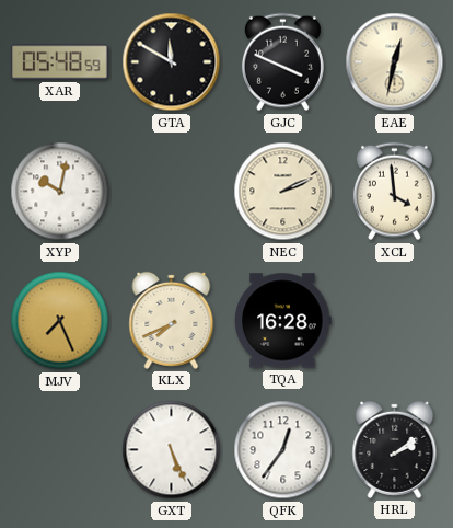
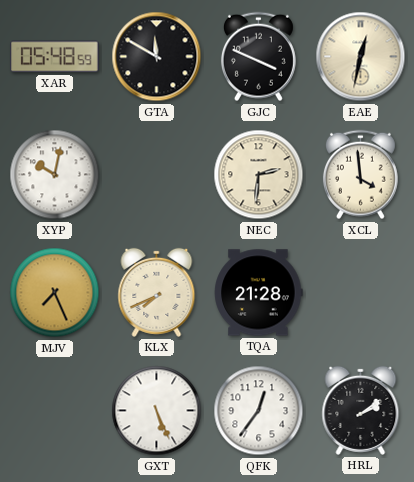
NEC: 2:11 -> 2:31
TQA: 16:28 -> 21:28
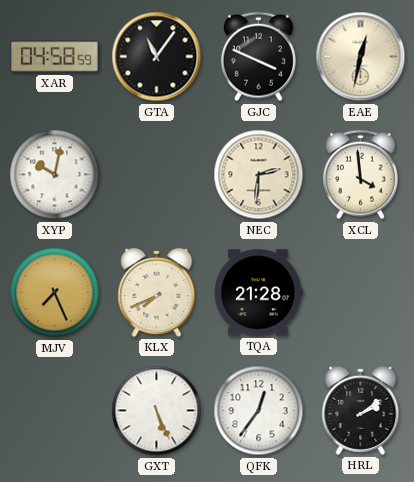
XAR: 05:48 -> 04:58
GTA: 11:50 -> 11:06
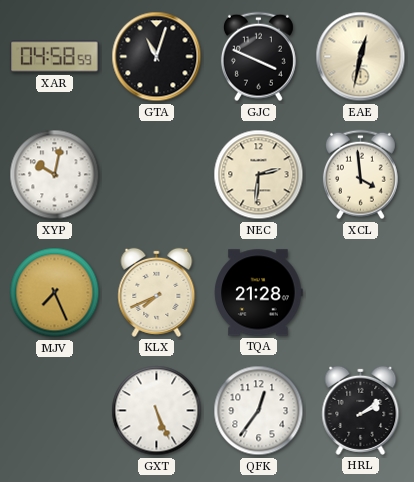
GTA: 11:06 -> 11:03
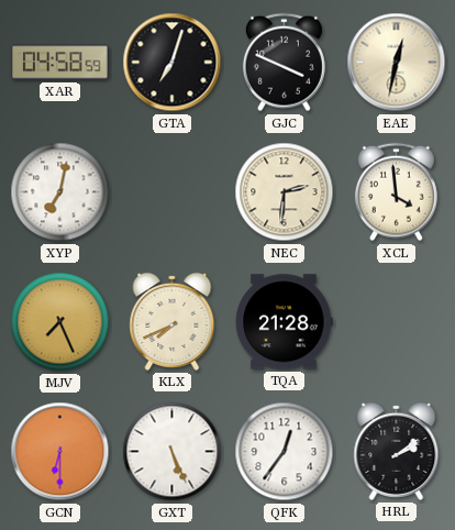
GTA: 11:03 -> 7:03
XYP: 10:02 -> 7:02
GCN: none -> 6:30
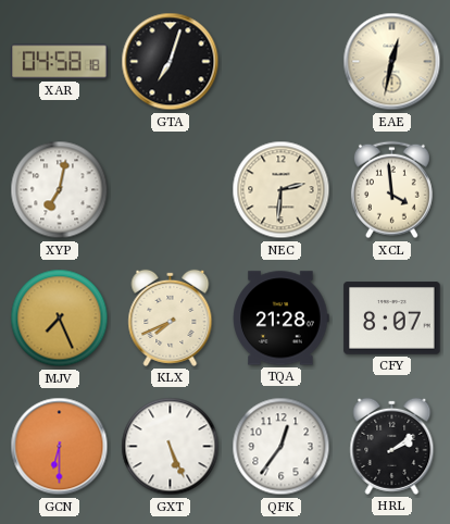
XAR: 04:58:59 -> 04:58:18
GJC: 3:49 -> none
CFY: none -> 8:07
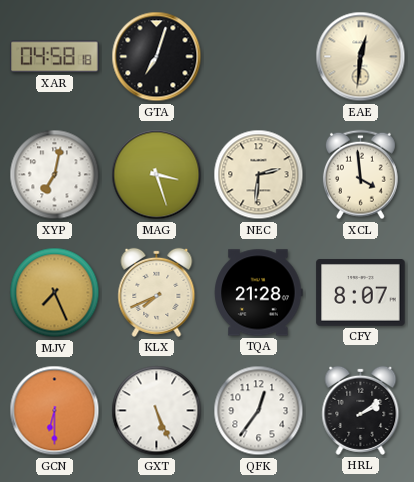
EAE: 12:32 -> 12:31
MAG: none -> 3:27
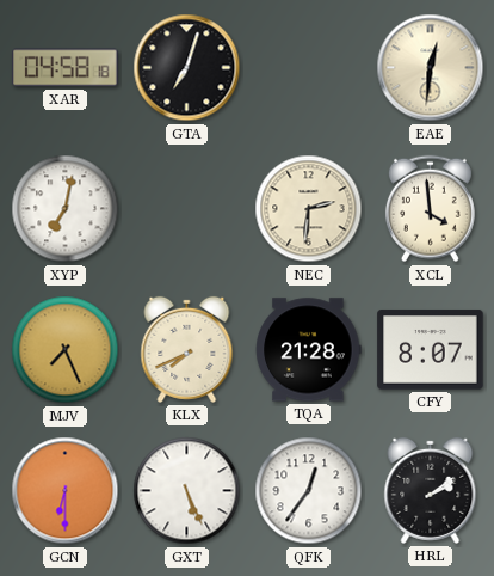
MAG: 3:27 -> none
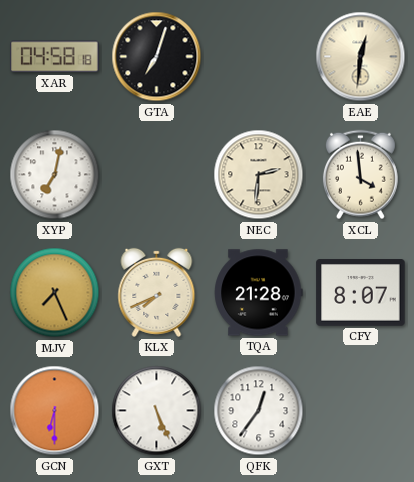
HRL: 2:09 -> none
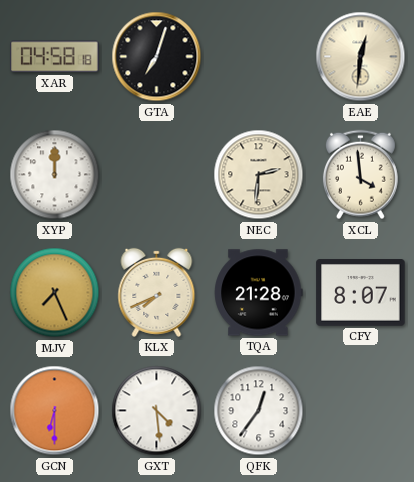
XYP: 7:02 -> 12:00
GXT: 5:26 -> 4:29
